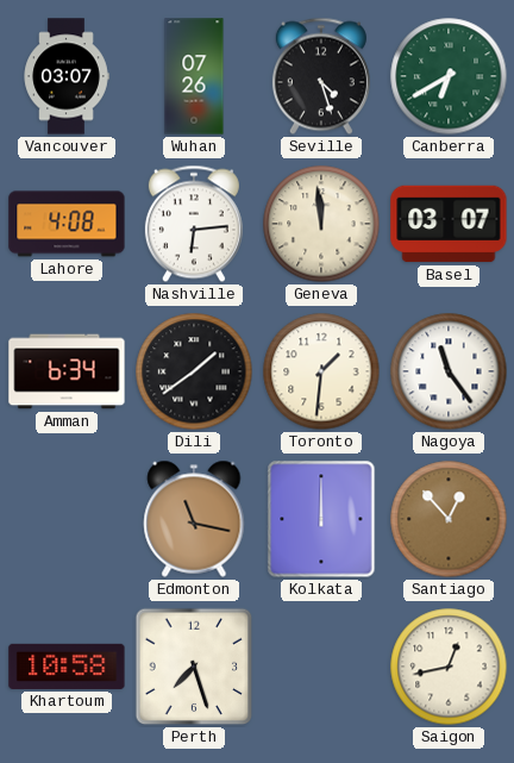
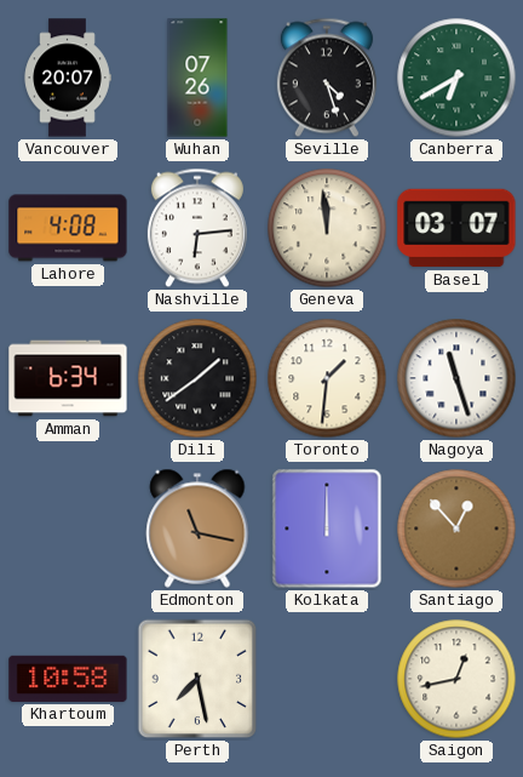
Vancouver: 03:07 -> 20:07
Nagoya: 11:24 -> 11:27
Perth: 7:27 -> 7:28
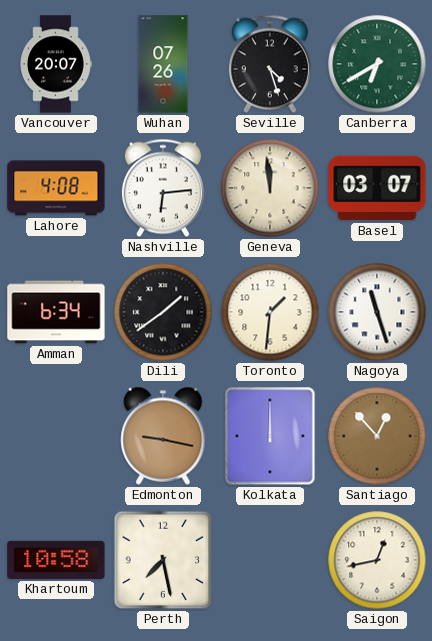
Edmonton: 11:17 -> 9:17
